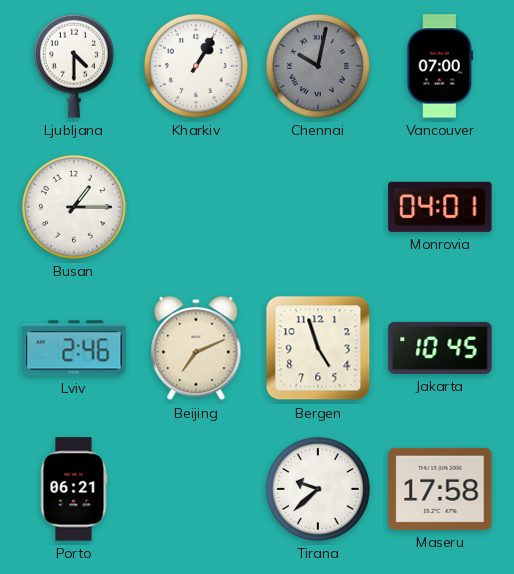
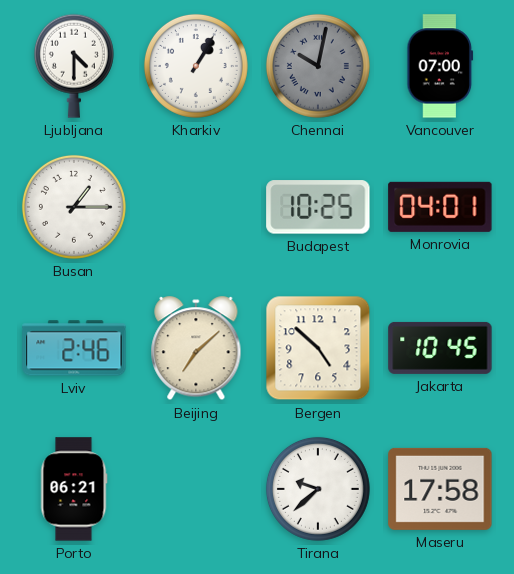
Budapest: none -> 10:25
Beijing: 7:11 -> 7:08
Bergen: 4:57 -> 4:52
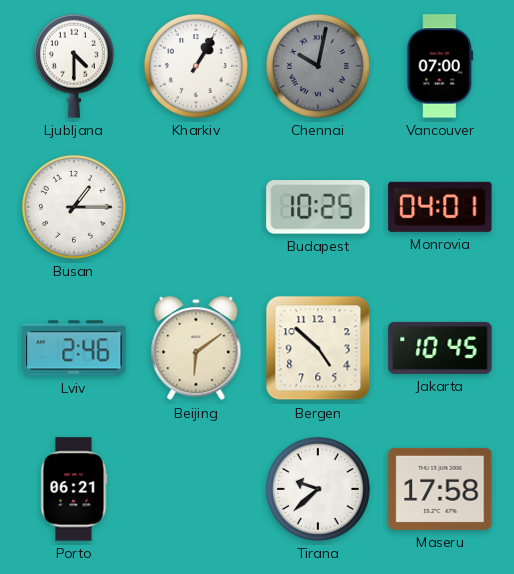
Beijing: 7:08 -> 6:09
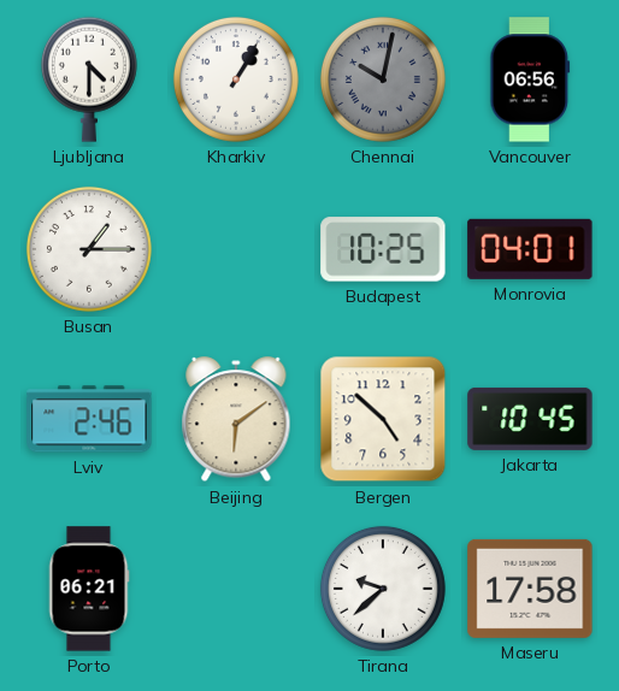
Vancouver: 07:00 -> 06:56
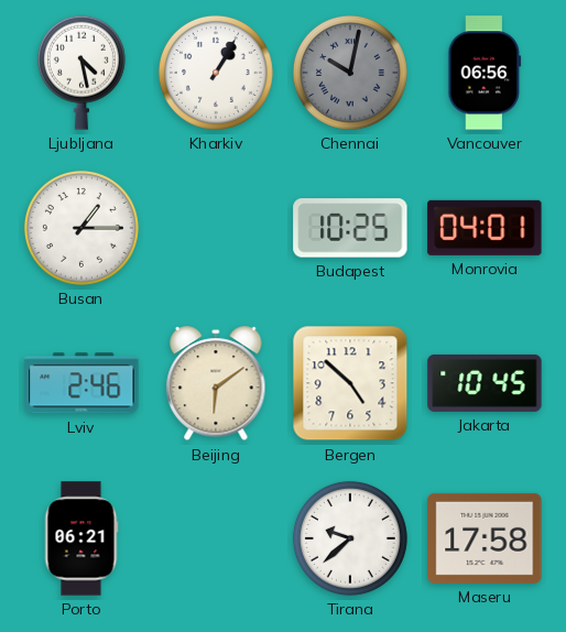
Ljubljana: 4:30 -> 4:28
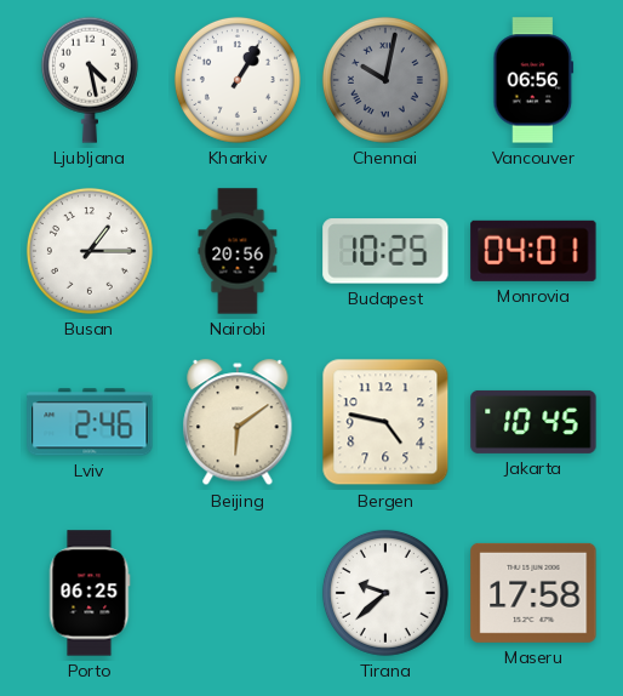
Nairobi: none -> 20:56
Bergen: 4:52 -> 4:47
Porto: 06:21 -> 06:25
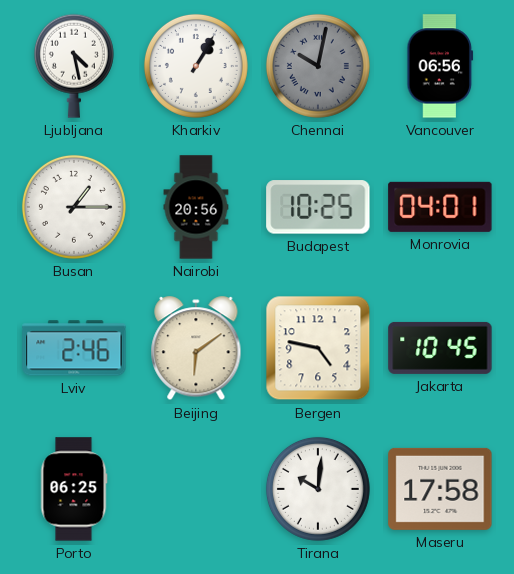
Tirana: 9:38 -> 10:01
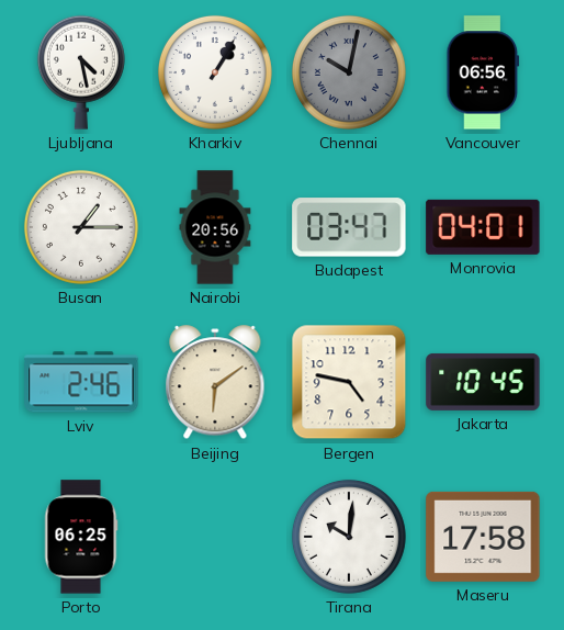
Budapest: 10:25 -> 03:47
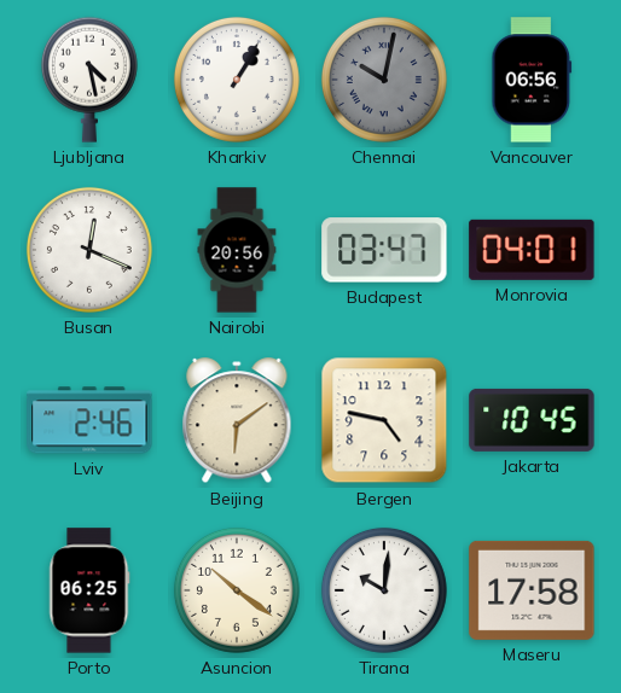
Busan: 1:15 -> 12:19
Asuncion: none -> 10:21
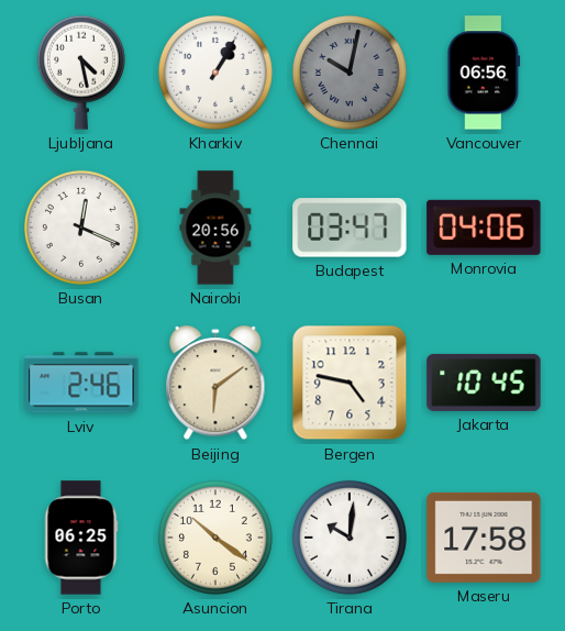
Monrovia: 04:01 -> 04:06
